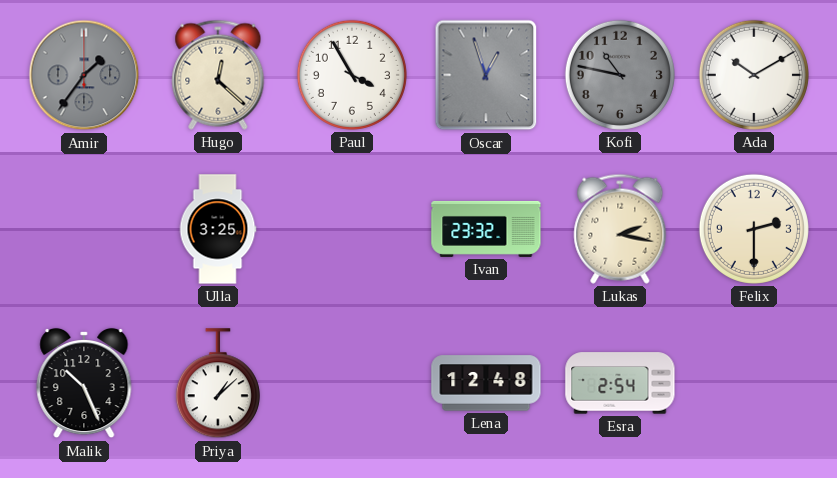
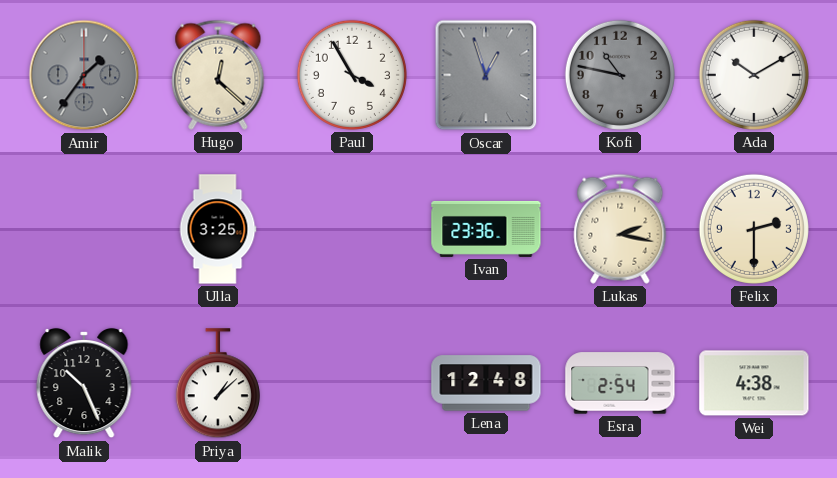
Ivan: 23:32 -> 23:36
Wei: none -> 4:38
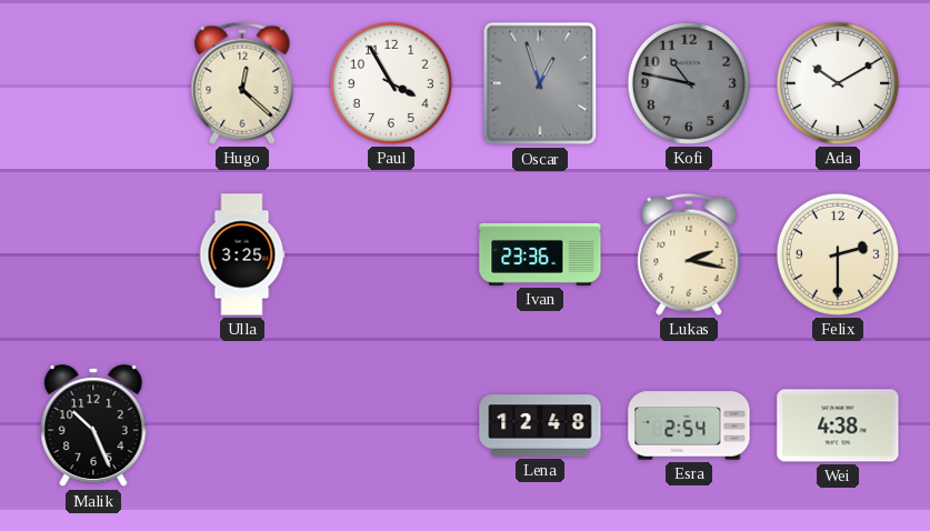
Amir: 1:36 -> none
Priya: 1:08 -> none
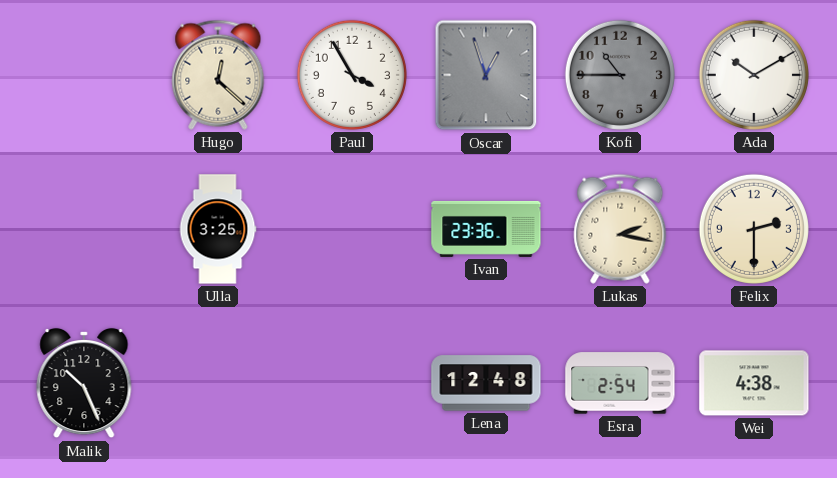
Kofi: 10:47 -> 10:45
